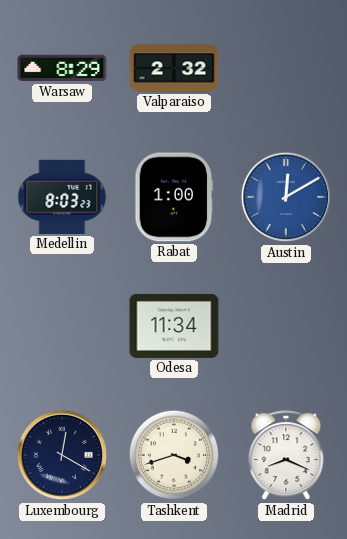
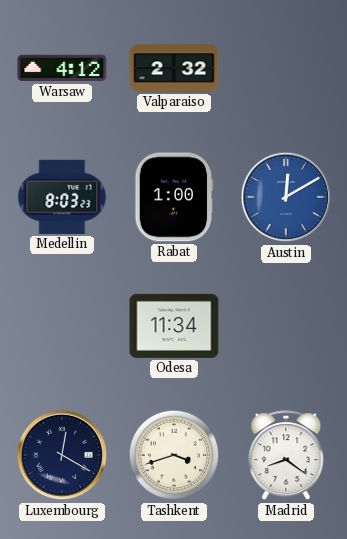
Warsaw: 8:29 -> 4:12
Madrid: 8:19 -> 8:21
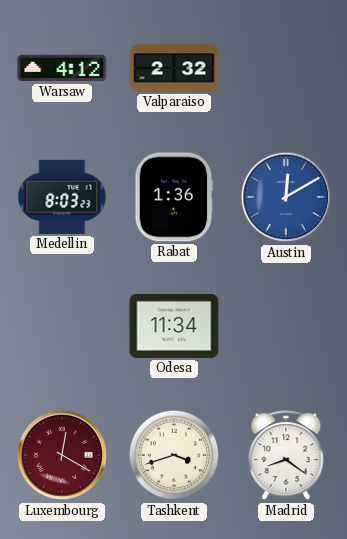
Rabat: 1:00 -> 1:36
Luxembourg dial: navy -> burgundy
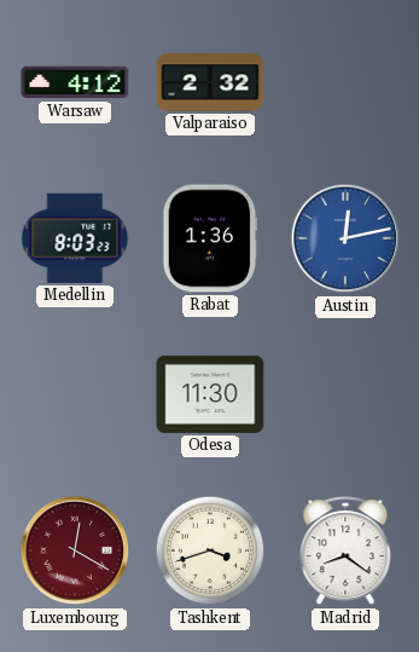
Austin: 12:10 -> 12:13
Odesa: 11:34 -> 11:30
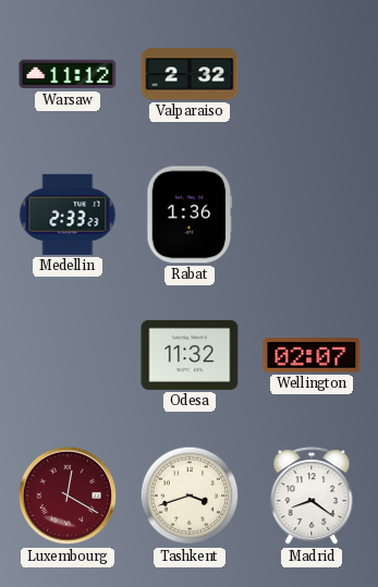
Warsaw: 4:12 -> 11:12
Medellin: 8:03 -> 2:33
Austin: 12:13 -> none
Odesa: 11:30 -> 11:32
Wellington: none -> 02:07
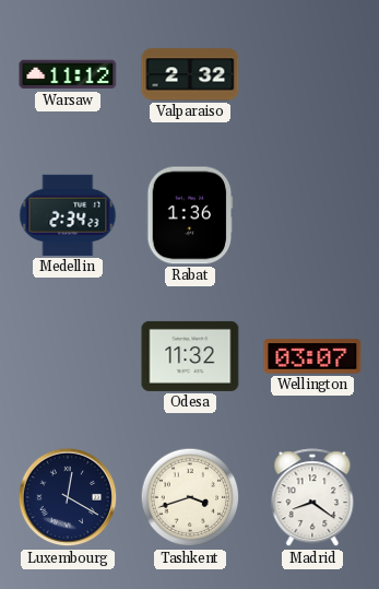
Medellin: 2:33 -> 2:34
Wellington: 02:07 -> 03:07
Luxembourg dial: burgundy -> navy
